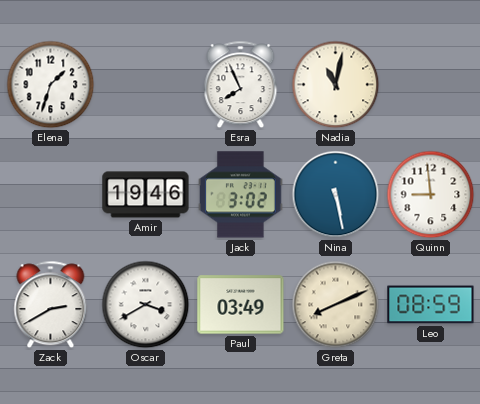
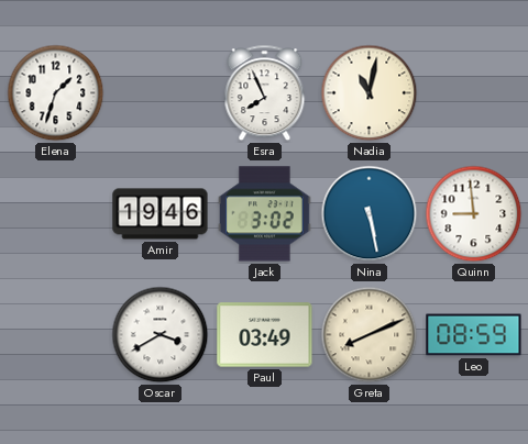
Zack: 2:40 -> none
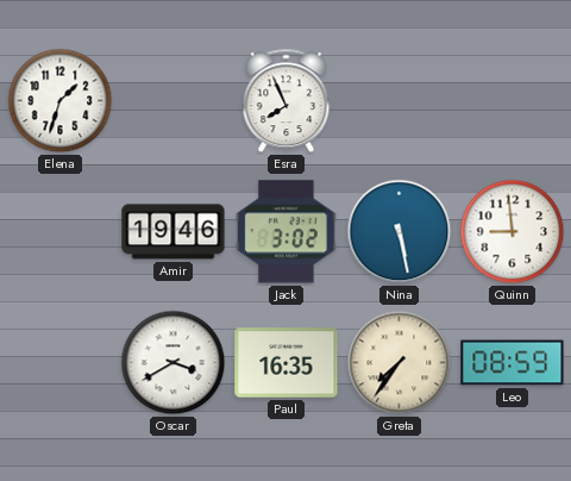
Nadia: 11:02 -> none
Paul: 03:49 -> 16:35
Greta: 8:11 -> 7:36
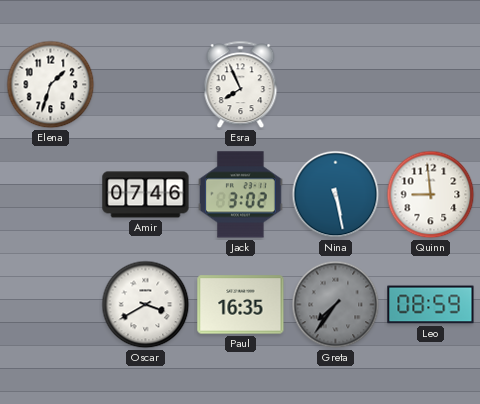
Amir: 19:46 -> 07:46
Greta dial: cream -> grey
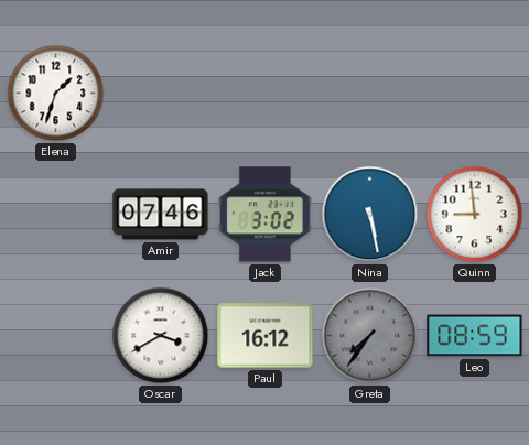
Esra: 7:56 -> none
Paul: 16:35 -> 16:12
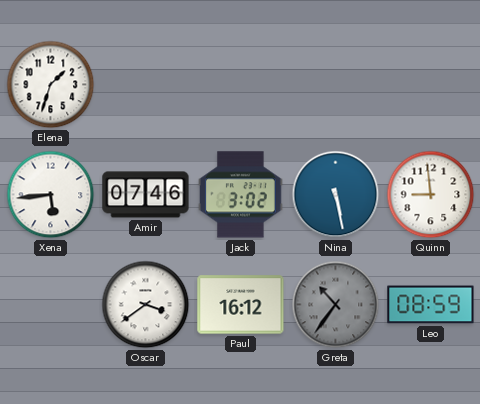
Xena: none -> 5:44
Oscar: 3:40 -> 3:39
Greta: 7:36 -> 10:36
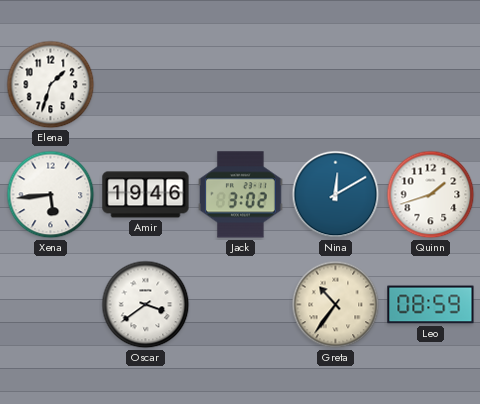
Amir: 07:46 -> 19:46
Nina: 5:28 -> 12:10
Quinn: 8:59 -> 1:42
Paul: 16:12 -> none
Greta dial: grey -> cream
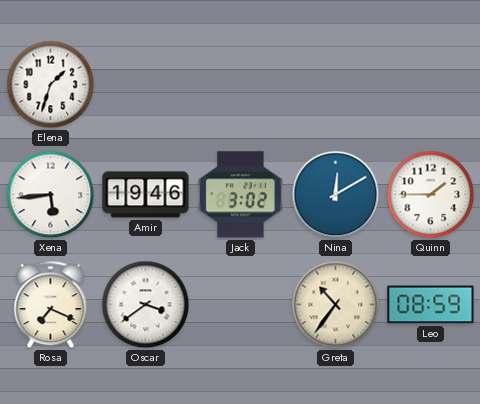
Quinn: 1:42 -> 1:45
Rosa: none -> 7:19
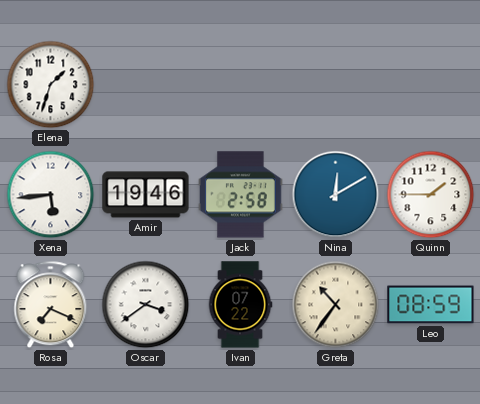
Jack: 3:02 -> 2:58
Ivan: none -> 07:22
